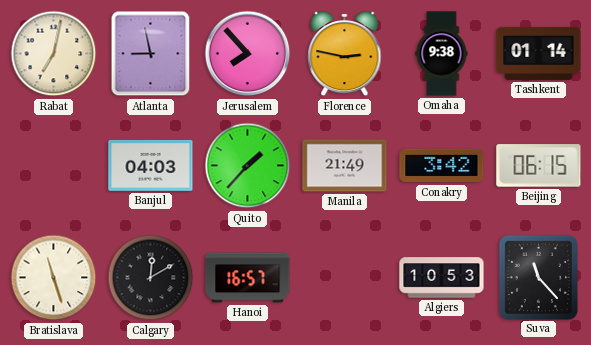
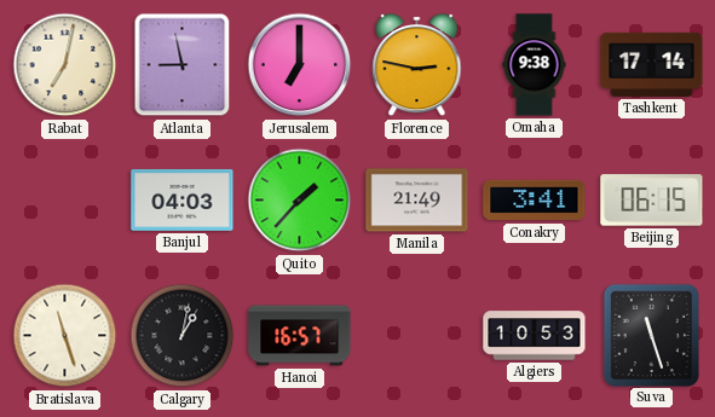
Jerusalem: 7:53 -> 7:00
Tashkent: 01:14 -> 17:14
Conakry: 3:42 -> 3:41
Calgary: 12:10 -> 1:02
Suva: 11:23 -> 11:27
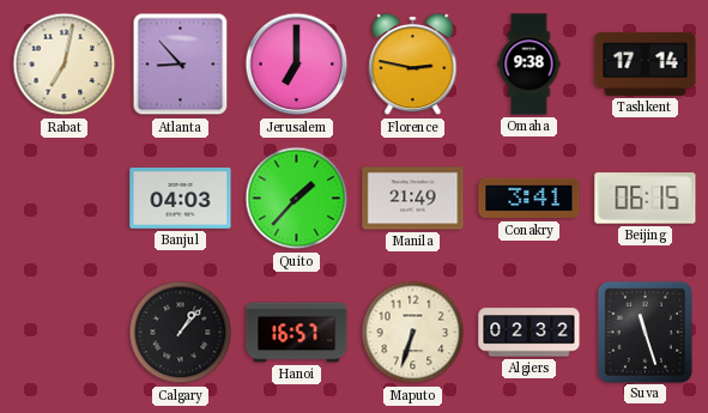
Atlanta: 8:58 -> 8:53
Bratislava: 11:27 -> none
Calgary: 1:02 -> 1:07
Maputo: none -> 6:33
Algiers: 10:53 -> 02:32
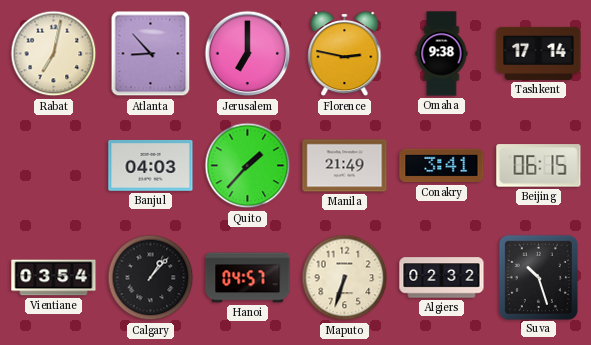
Vientiane: none -> 03:54
Hanoi: 16:57 -> 04:57
Suva: 11:27 -> 10:27
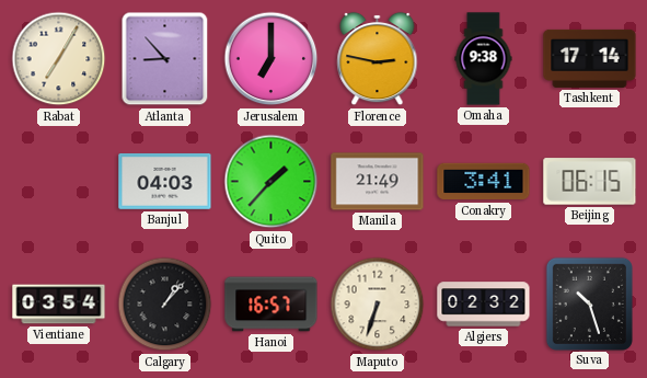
Rabat: 7:02 -> 7:05
Hanoi: 04:57 -> 16:57
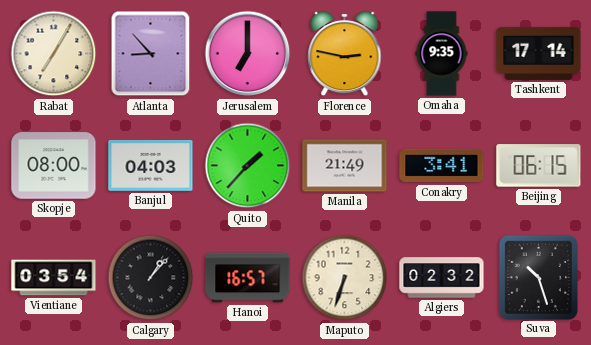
Omaha: 9:38 -> 9:35
Skopje: none -> 08:00
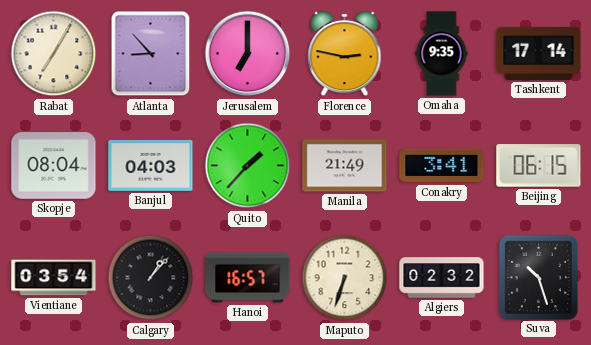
Skopje: 08:00 -> 08:04
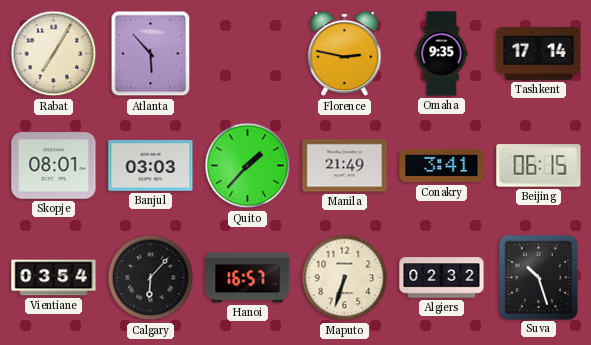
Atlanta: 8:53 -> 5:53
Jerusalem: 7:00 -> none
Skopje: 08:04 -> 08:01
Banjul: 04:03 -> 03:03
Calgary: 1:07 -> 6:07
